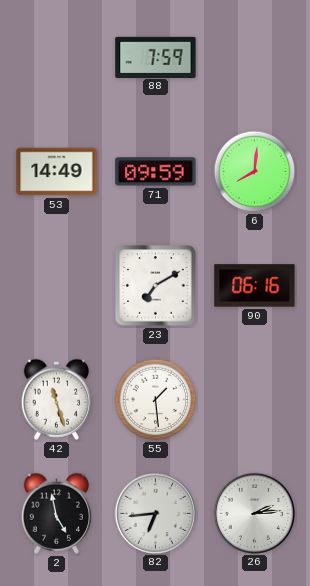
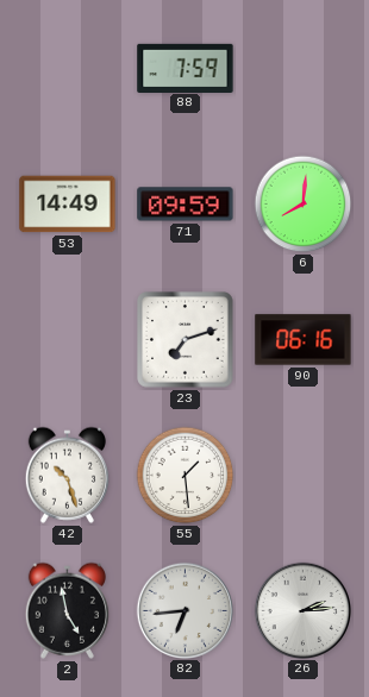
23: 7:10 -> 7:12
42: 11:27 -> 10:27
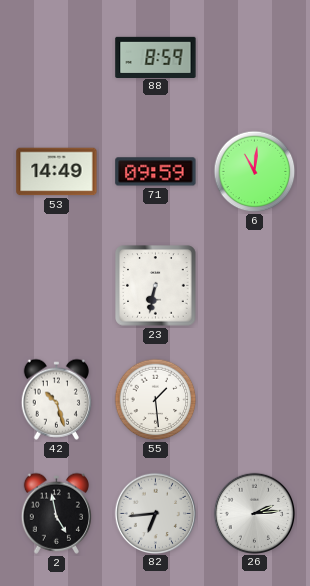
88: 7:59 -> 8:59
6: 8:01 -> 11:01
23: 7:12 -> 6:32
90: 06:16 -> none
